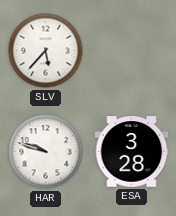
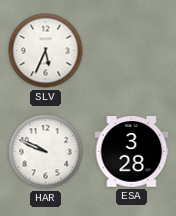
SLV: 5:37 -> 5:34
HAR: 9:48 -> 9:49
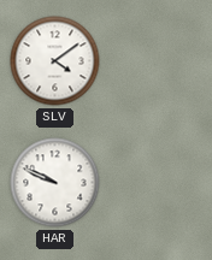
SLV: 5:34 -> 4:09
ESA: 3:28 -> none
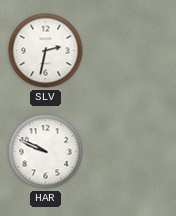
SLV: 4:09 -> 2:32
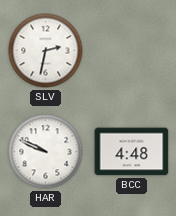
BCC: none -> 4:48
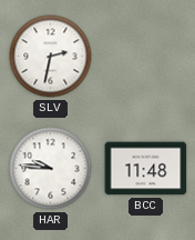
HAR: 9:49 -> 9:46
BCC: 4:48 -> 11:48
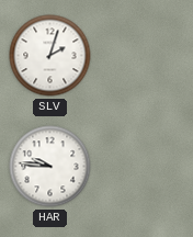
SLV: 2:32 -> 2:03
BCC: 11:48 -> none
